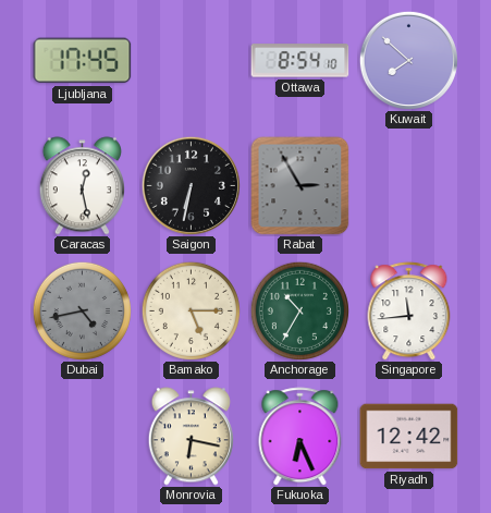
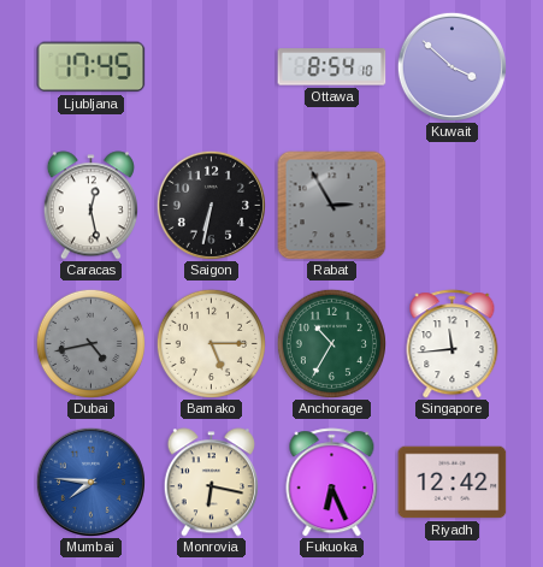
Kuwait: 7:52 -> 3:52
Mumbai: none -> 7:46
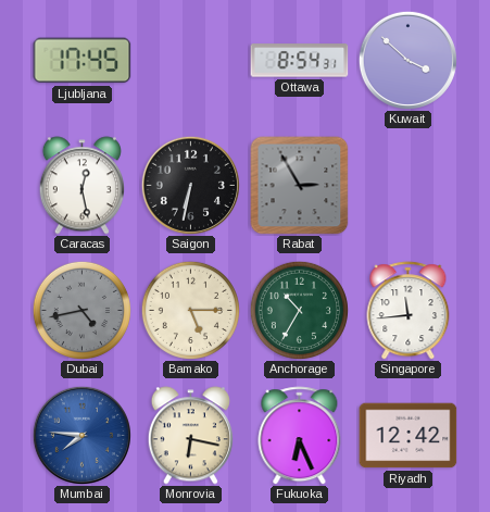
Ottawa: 8:54:10 -> 8:54:31
